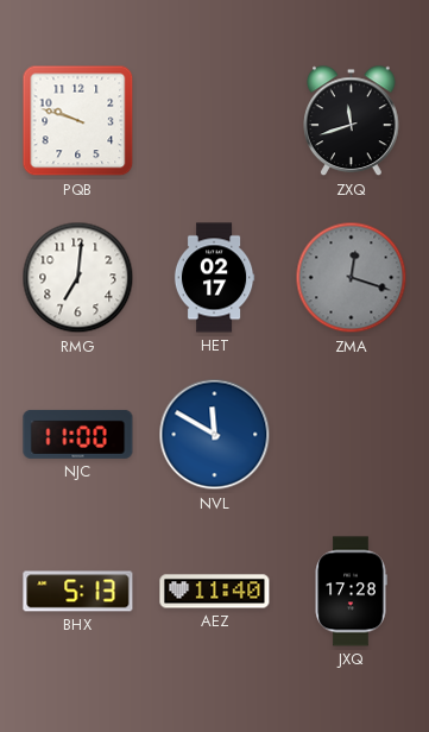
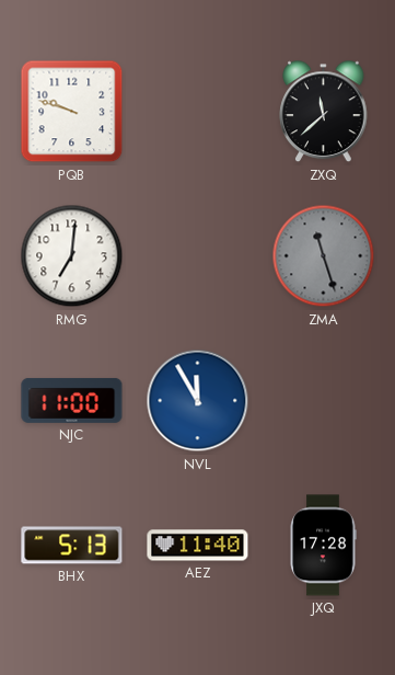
ZXQ: 11:42 -> 11:38
HET: 02:17 -> none
ZMA: 12:18 -> 11:27
NVL: 11:50 -> 11:55
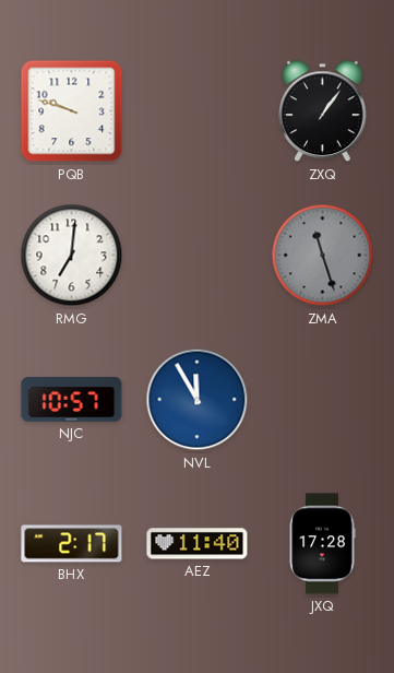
ZXQ: 11:38 -> 1:06
NJC: 11:00 -> 10:57
BHX: 5:13 -> 2:17
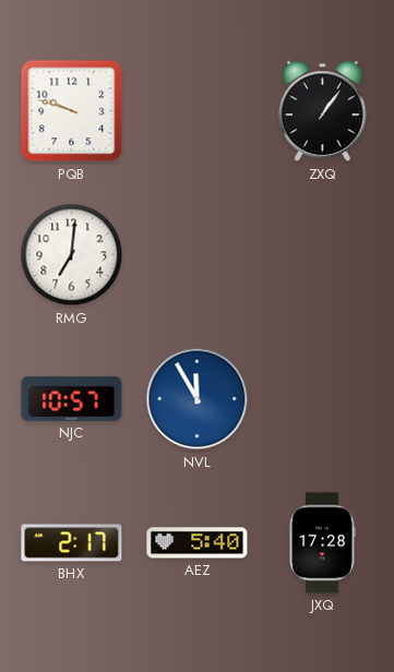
ZMA: 11:27 -> none
AEZ: 11:40 -> 5:40
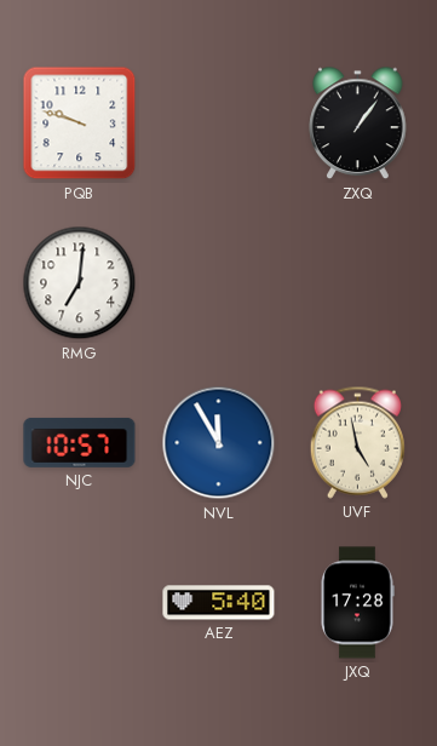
UVF: none -> 4:58
BHX: 2:17 -> none
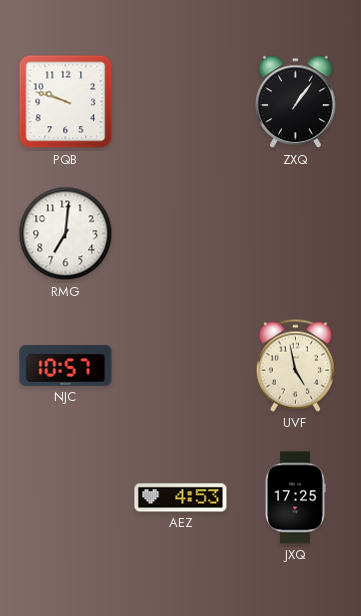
NVL: 11:55 -> none
AEZ: 5:40 -> 4:53
JXQ: 17:28 -> 17:25
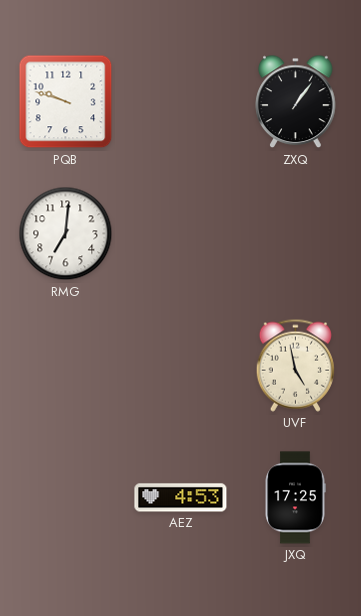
NJC: 10:57 -> none
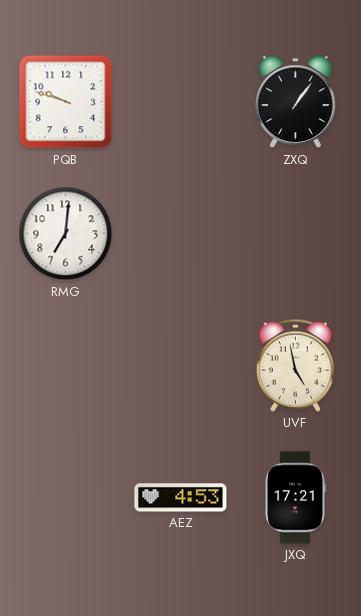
JXQ: 17:25 -> 17:21
